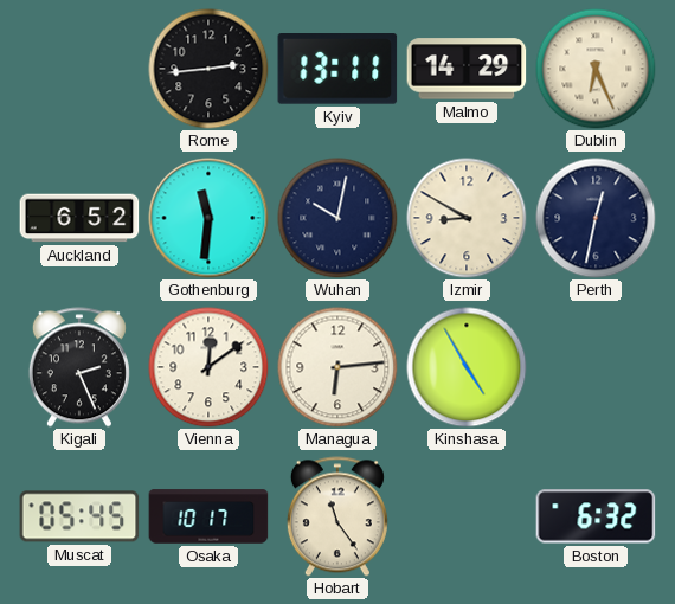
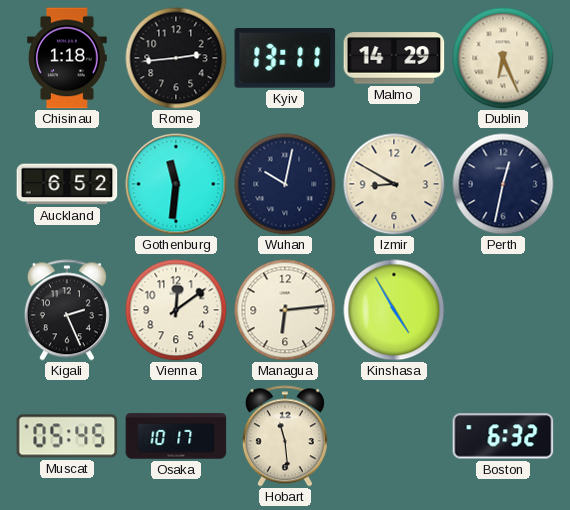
Chisinau: none -> 1:18
Hobart: 11:24 -> 11:29
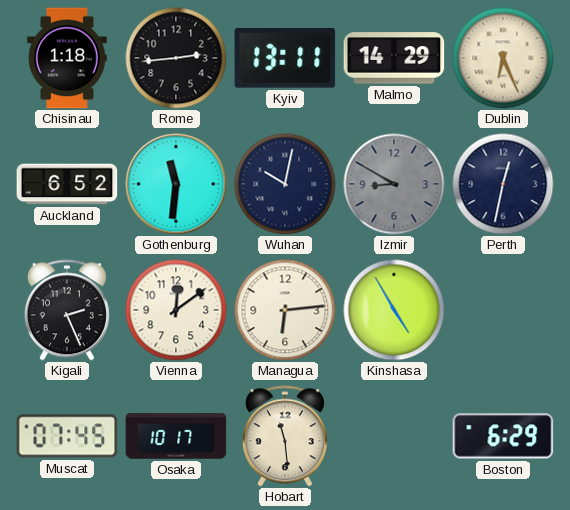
Izmir dial: cream -> grey
Muscat: 05:45 -> 07:45
Boston: 6:32 -> 6:29
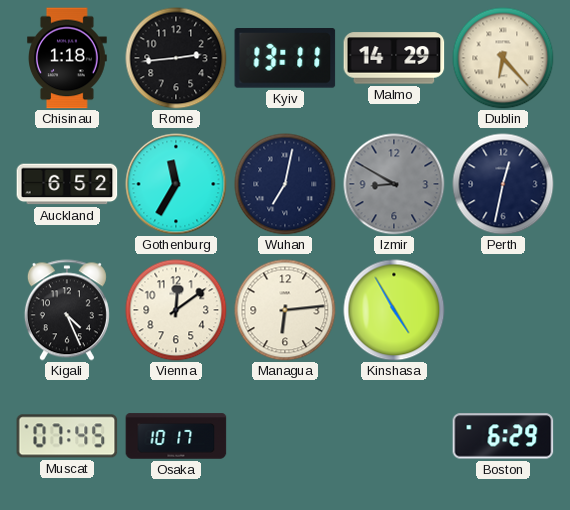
Dublin: 6:26 -> 6:23
Gothenburg: 11:31 -> 11:35
Wuhan: 10:02 -> 7:02
Kigali: 2:26 -> 4:26
Hobart: 11:29 -> none
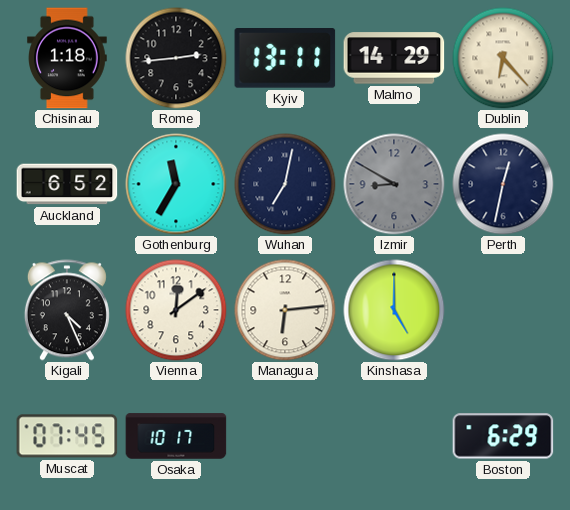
Kinshasa: 4:55 -> 5:00
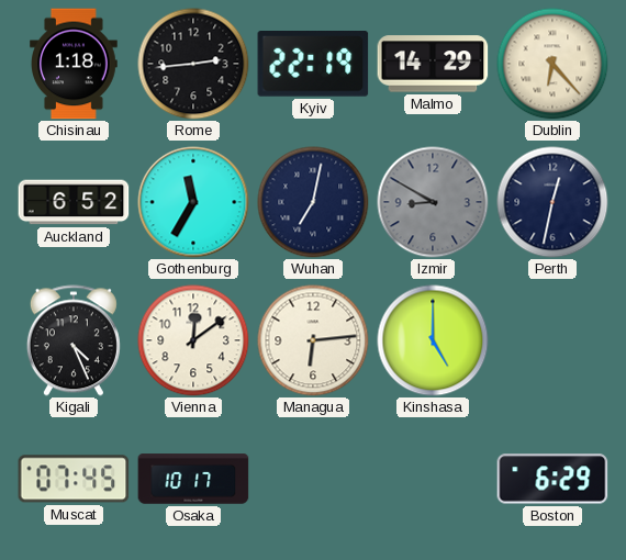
Kyiv: 13:11 -> 22:19
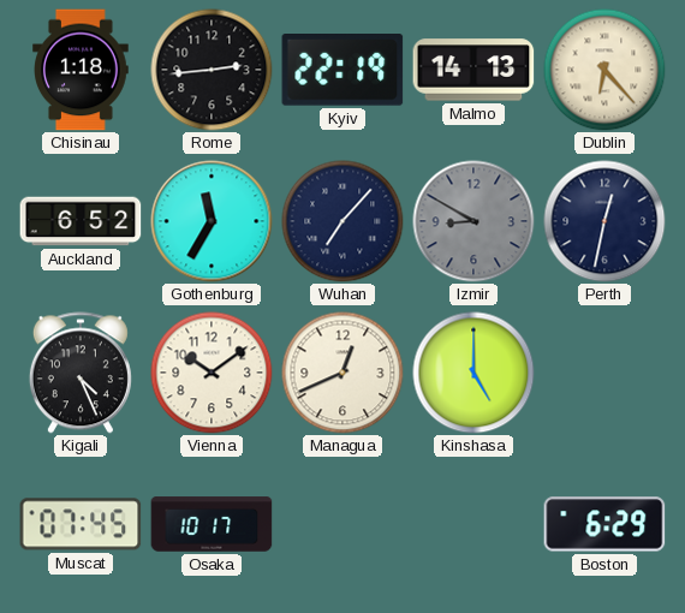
Malmo: 14:29 -> 14:13
Wuhan: 7:02 -> 7:07
Vienna: 12:09 -> 10:09
Managua: 6:14 -> 12:41
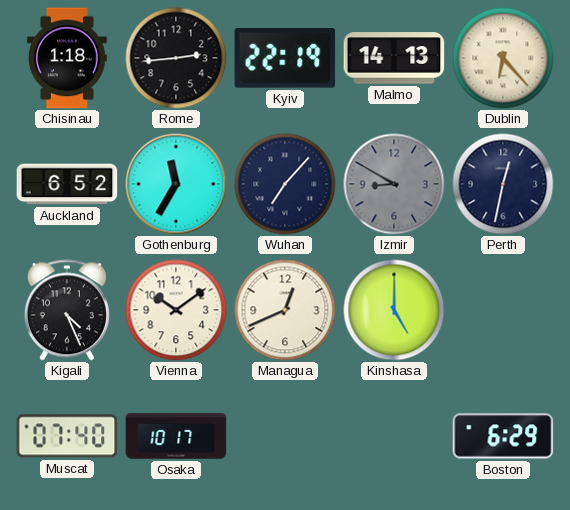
Muscat: 07:45 -> 07:40
